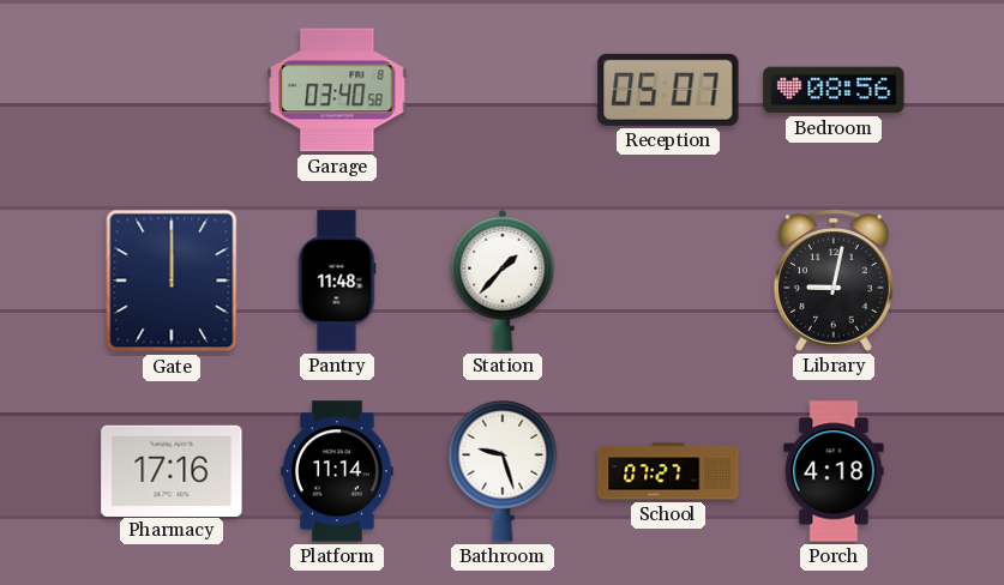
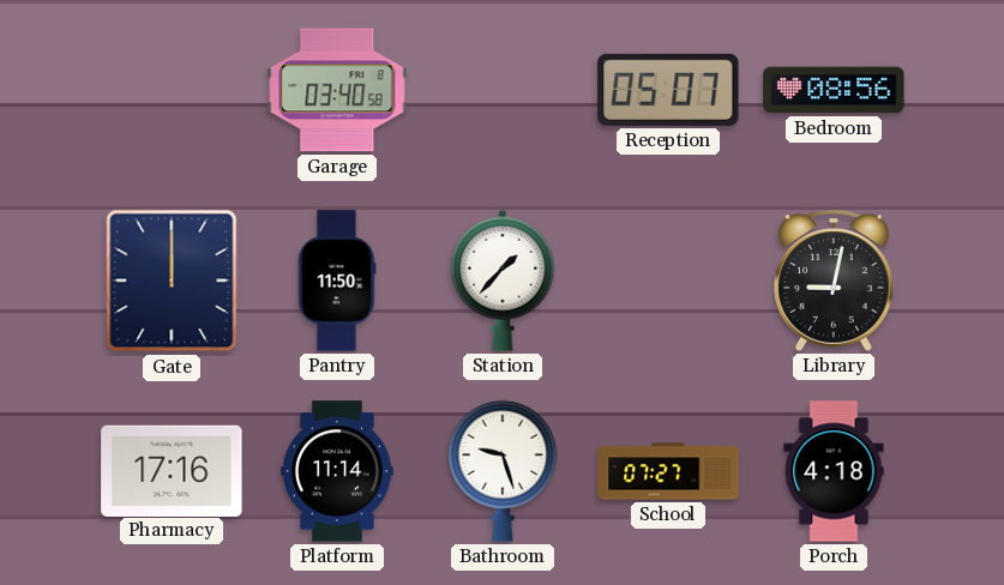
Pantry: 11:48 -> 11:50
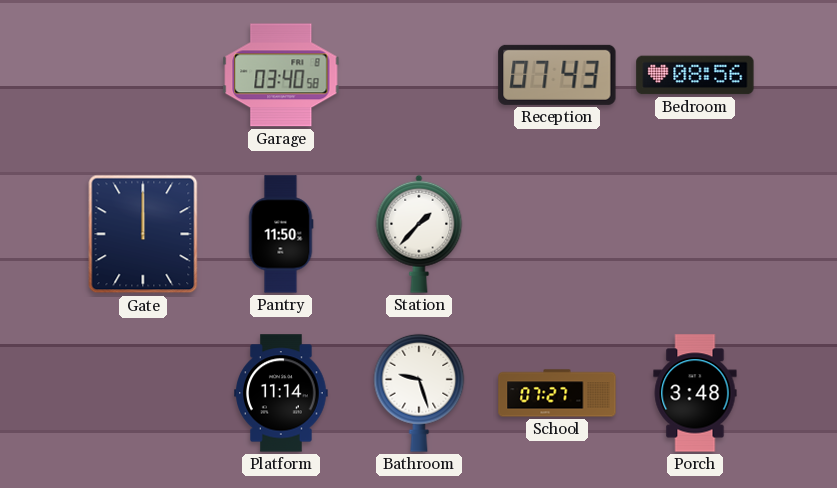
Reception: 05:07 -> 07:43
Library: 9:02 -> none
Pharmacy: 17:16 -> none
Porch: 4:18 -> 3:48
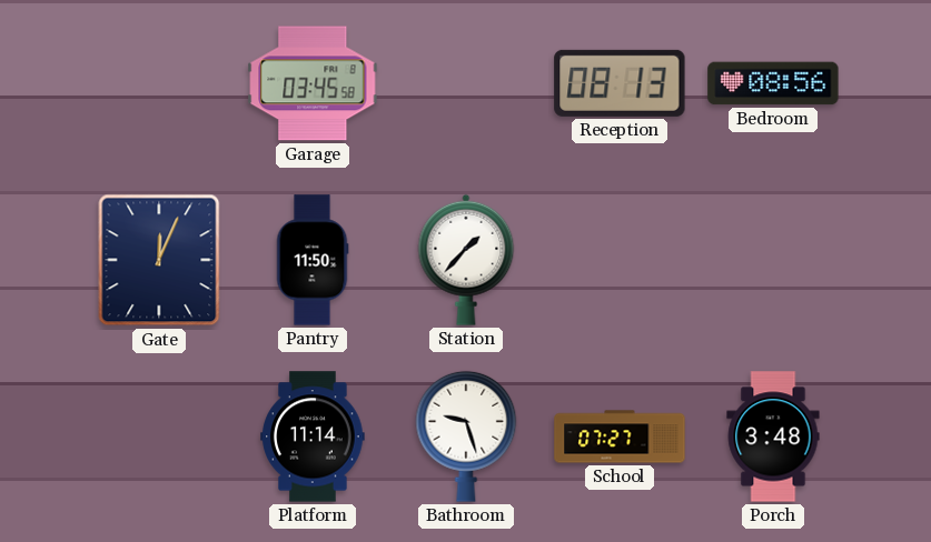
Garage: 03:40 -> 03:45
Reception: 07:43 -> 08:13
Gate: 12:00 -> 12:04
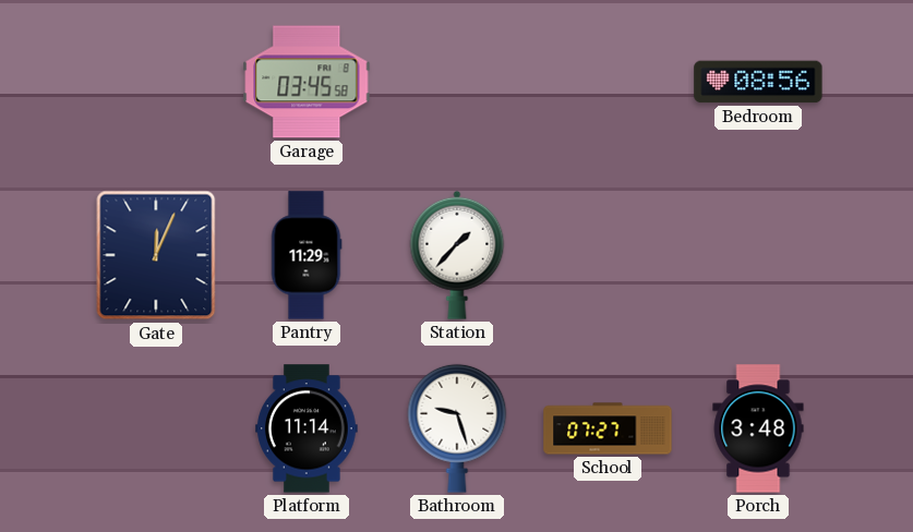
Reception: 08:13 -> none
Pantry: 11:50 -> 11:29
